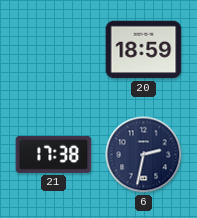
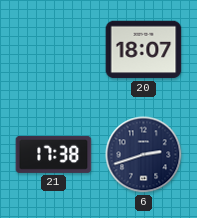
20: 18:59 -> 18:07
6: 2:32 -> 2:42
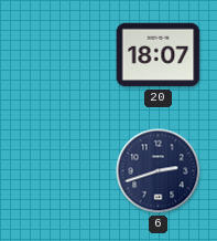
21: 17:38 -> none
